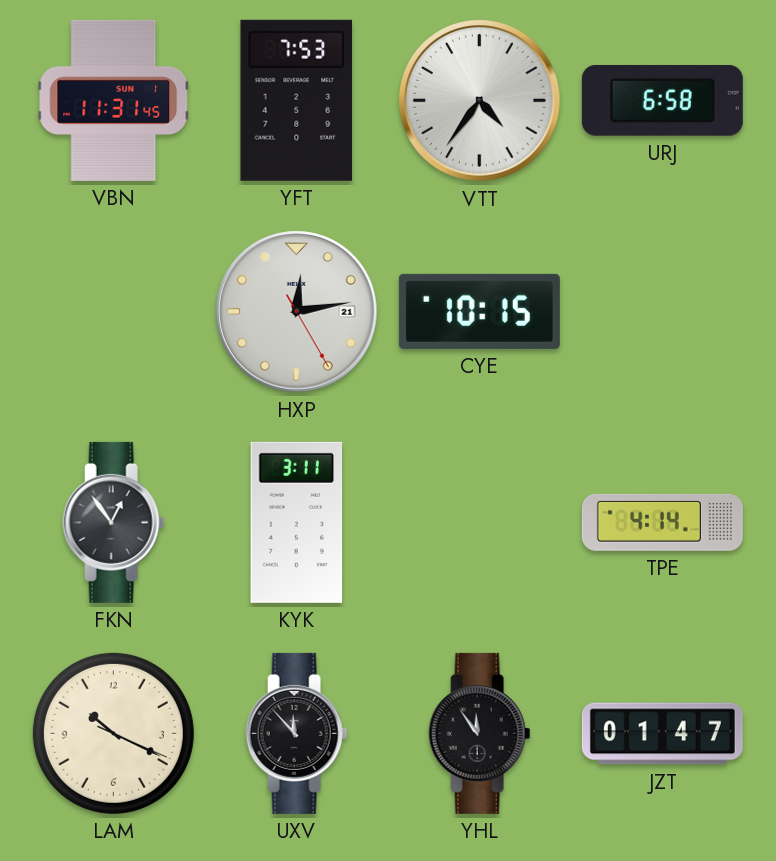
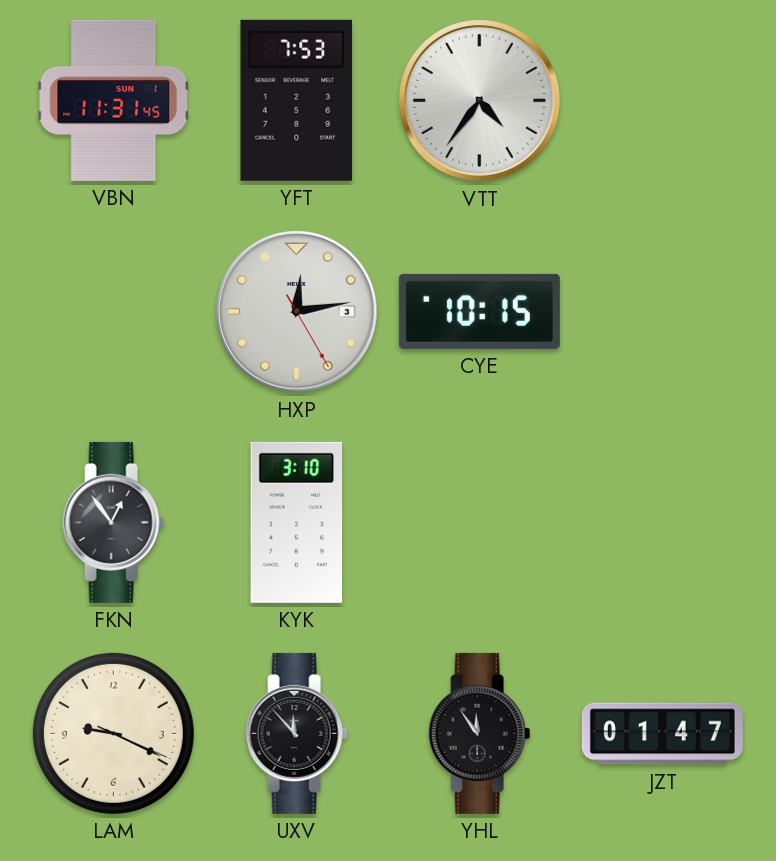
URJ: 6:58 -> none
HXP date: 21 -> 3
KYK: 3:11 -> 3:10
TPE: 4:14 -> none
LAM: 10:19 -> 9:19
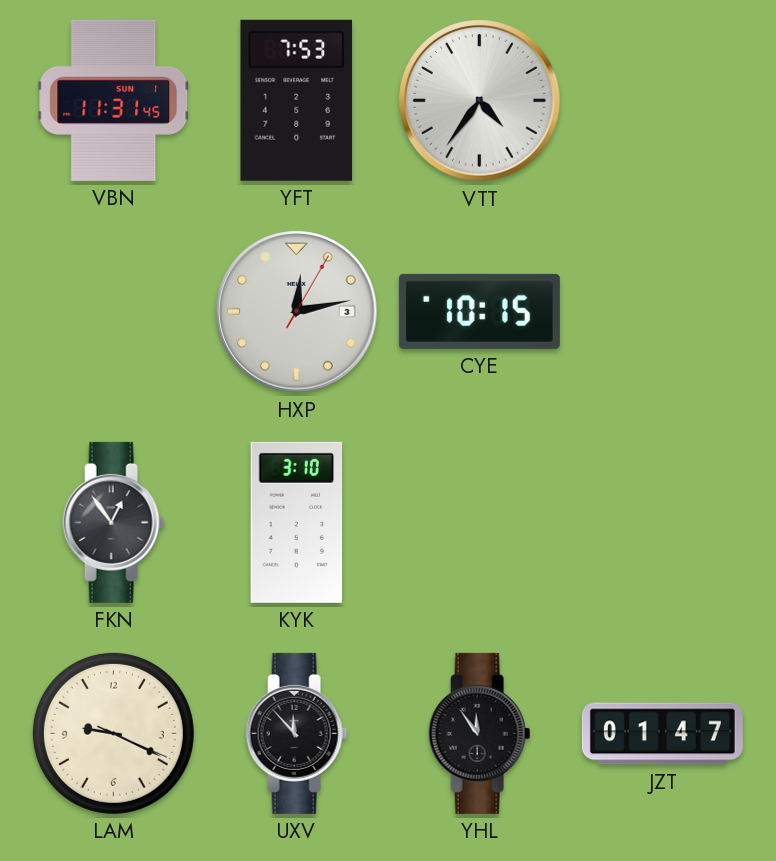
HXP: 12:13:25 -> 12:13:05
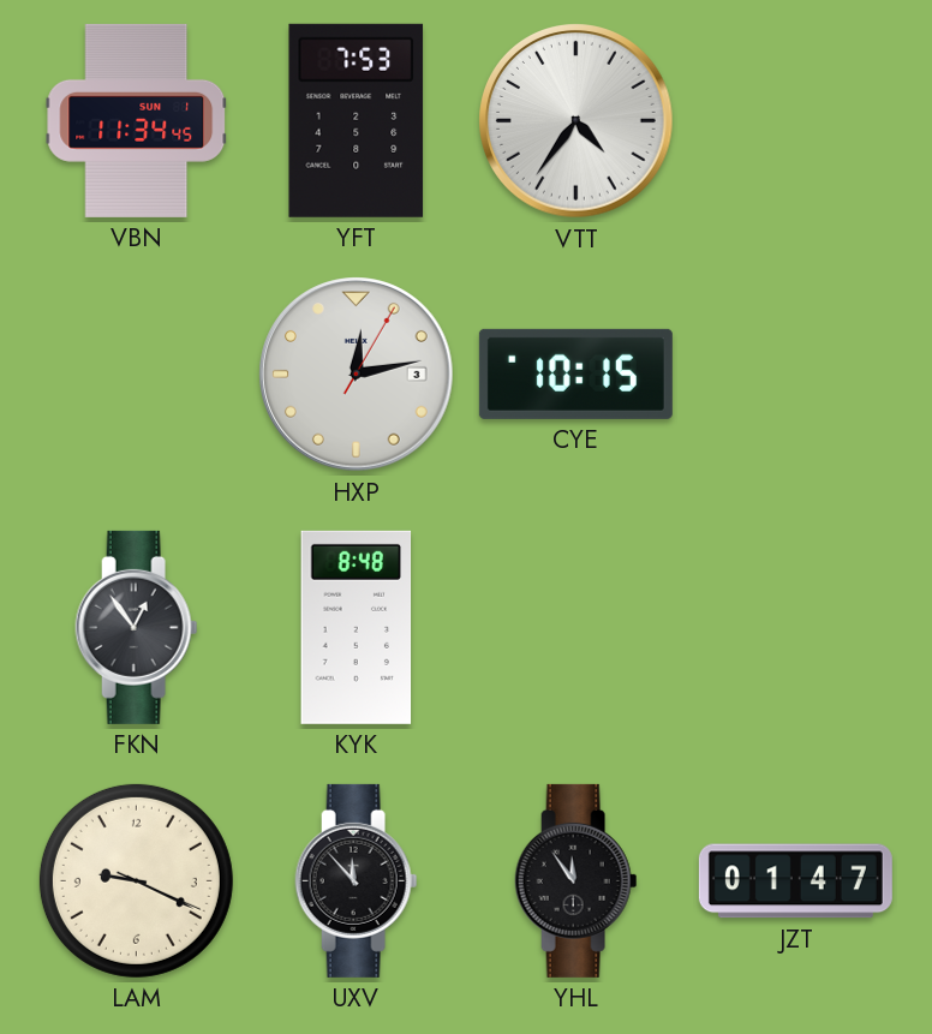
VBN: 11:31 -> 11:34
KYK: 3:10 -> 8:48
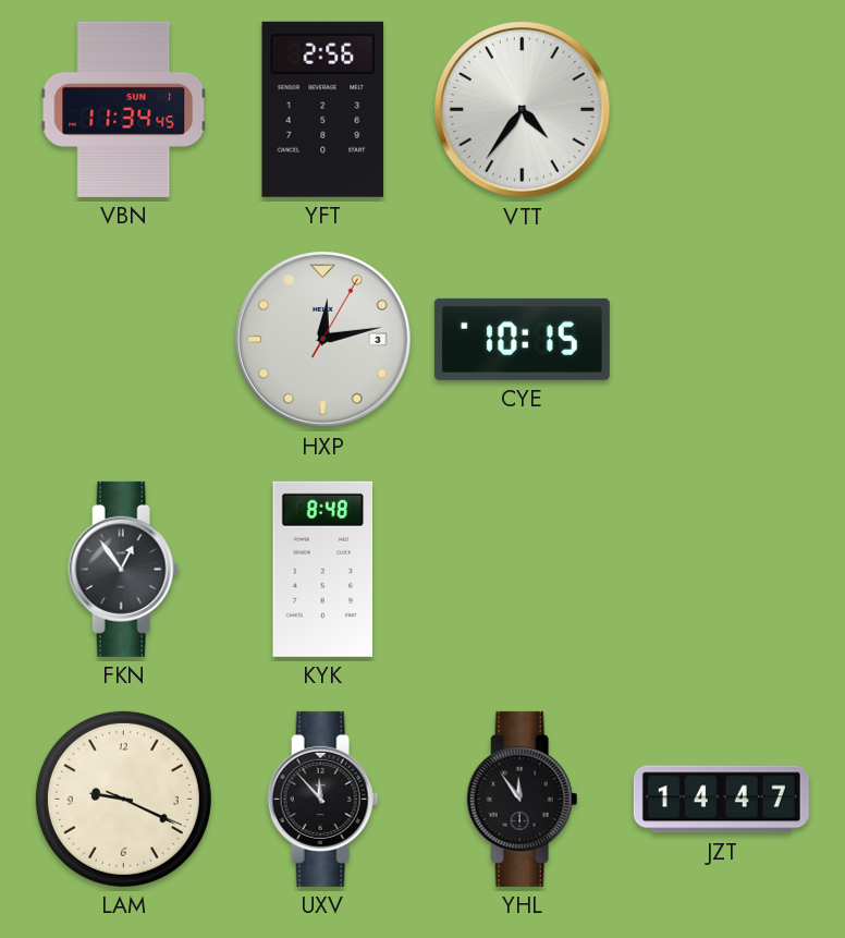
YFT: 7:53 -> 2:56
JZT: 01:47 -> 14:47
